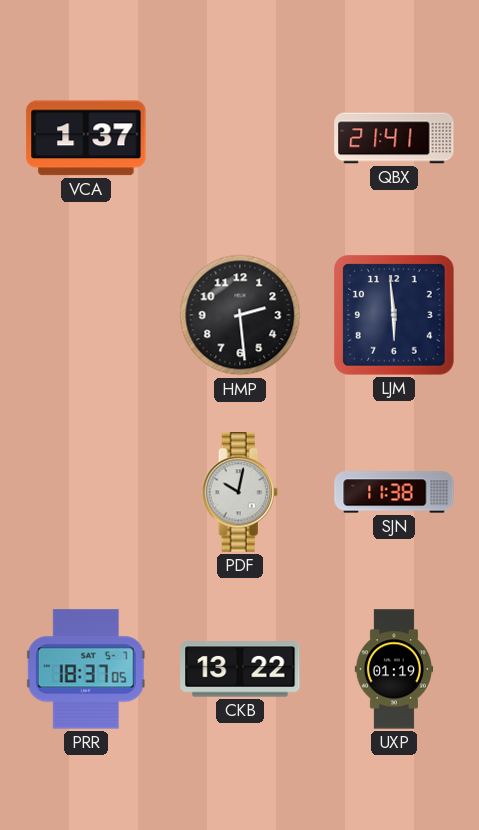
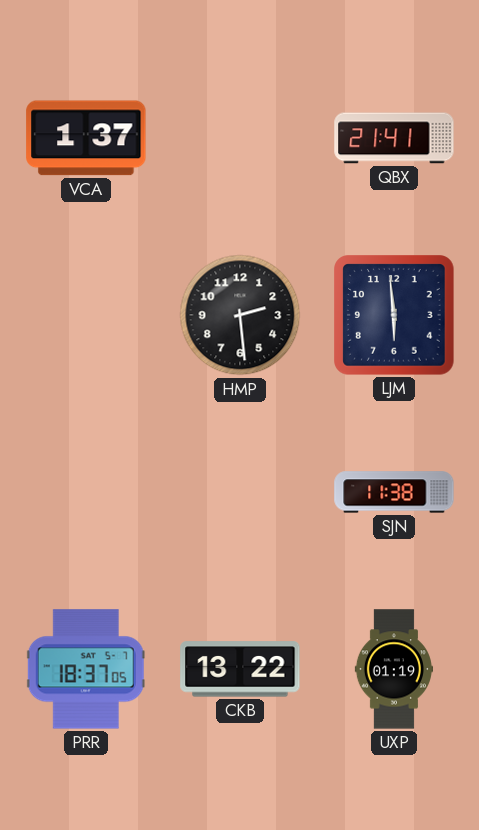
PDF: 10:02 -> none
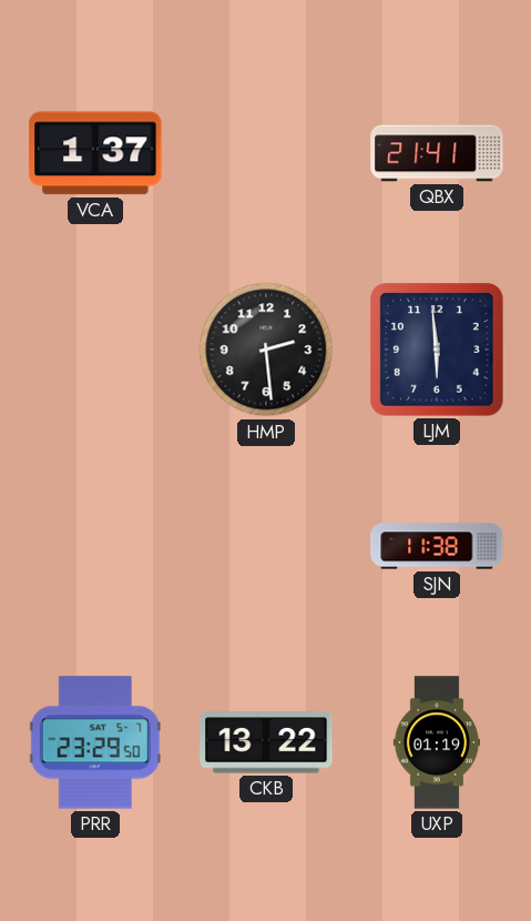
PRR: 18:37 -> 23:29
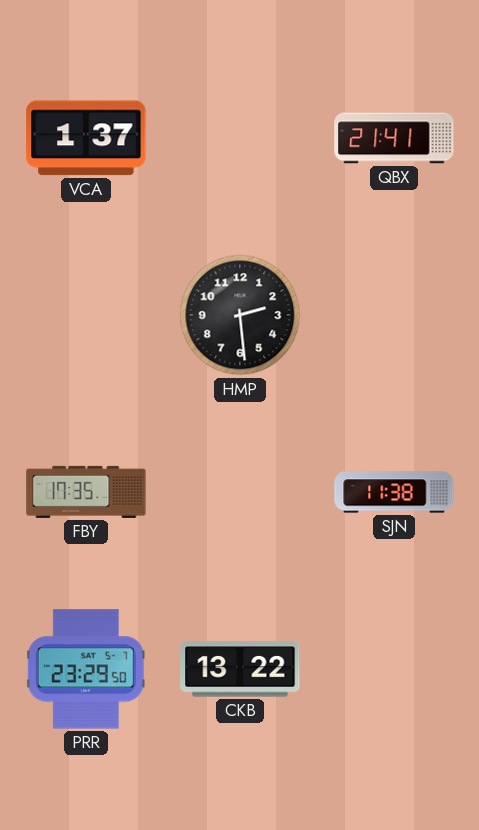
LJM: 5:59 -> none
FBY: none -> 17:35
UXP: 01:19 -> none
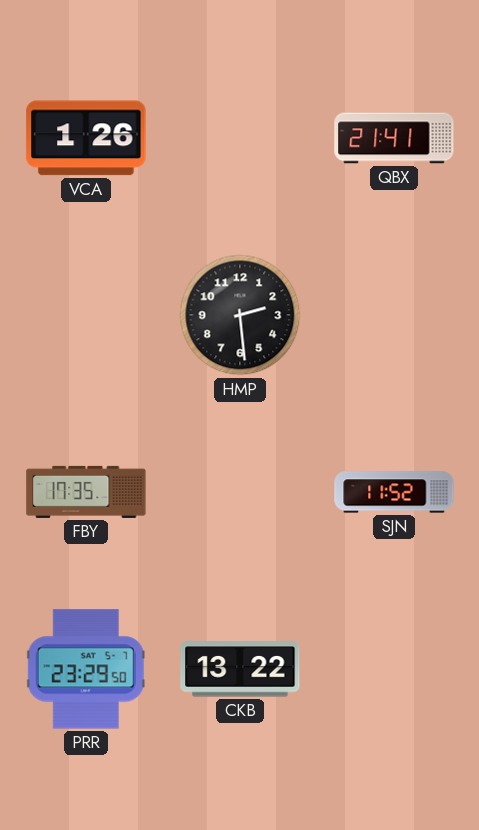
VCA: 1:37 -> 1:26
SJN: 11:38 -> 11:52
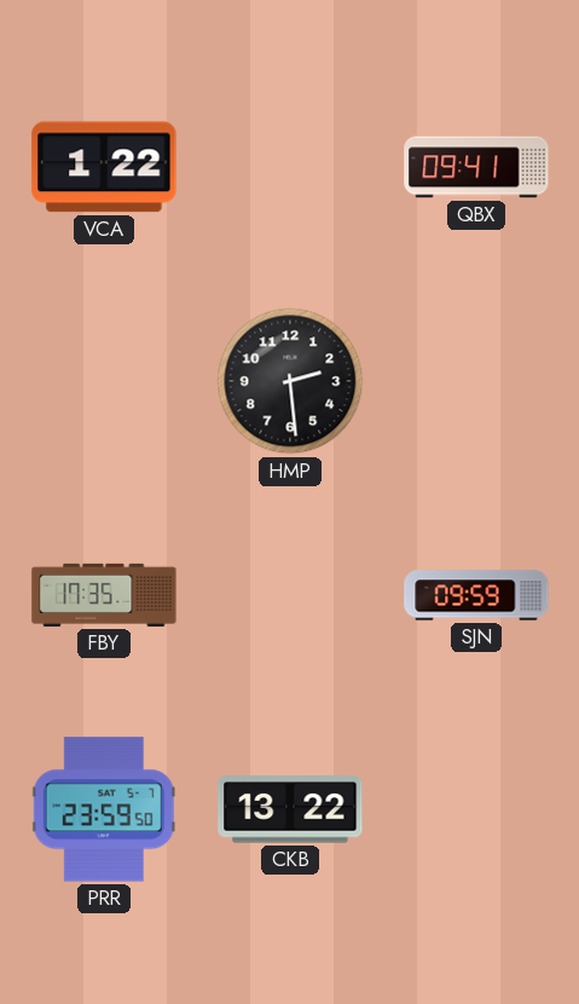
VCA: 1:26 -> 1:22
QBX: 21:41 -> 09:41
SJN: 11:52 -> 09:59
PRR: 23:29 -> 23:59
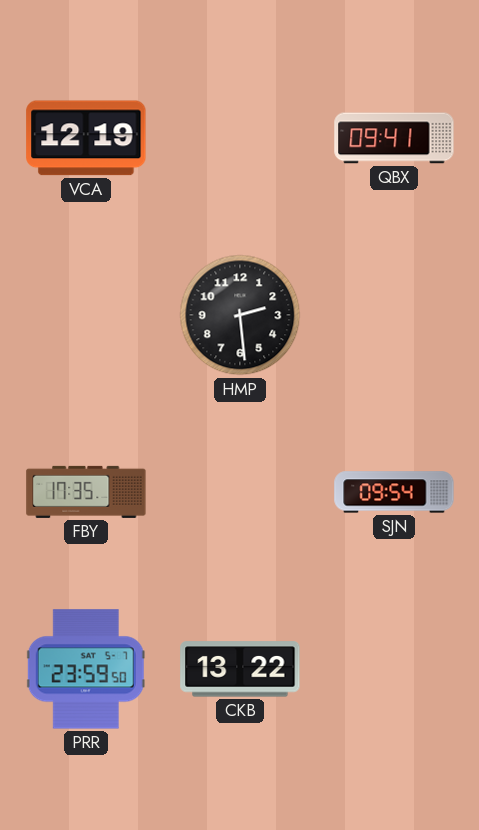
VCA: 1:22 -> 12:19
SJN: 09:59 -> 09:54
